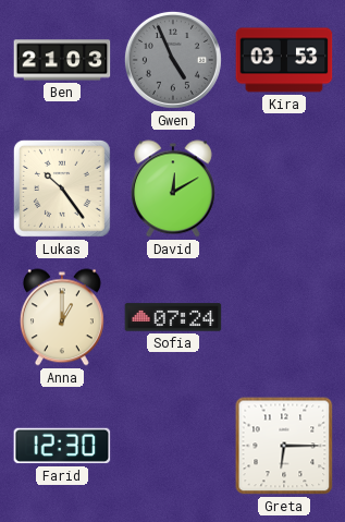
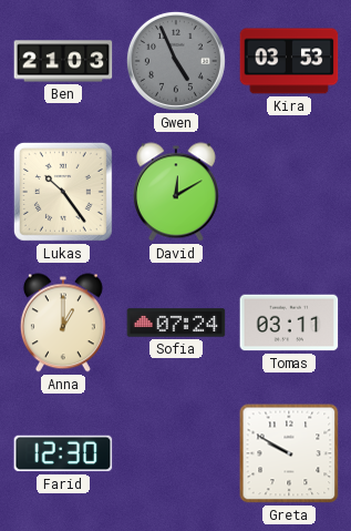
Tomas: none -> 03:11
Greta: 6:15 -> 9:50
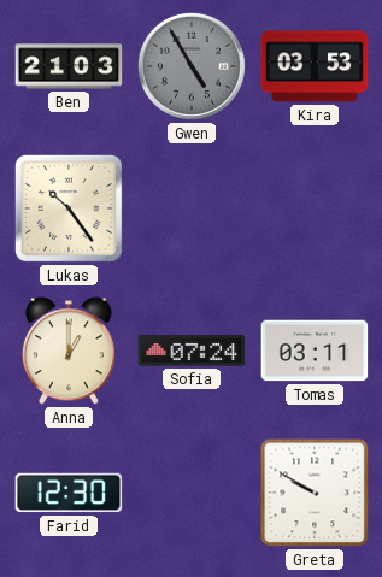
Gwen: 4:56 -> 4:55
David: 12:10 -> none
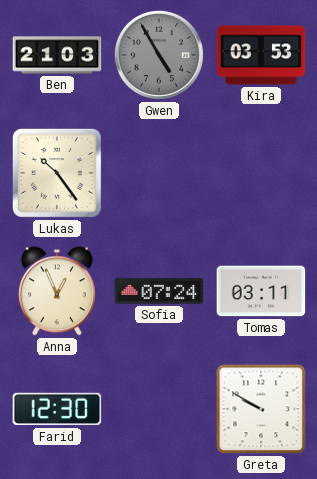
Anna: 1:00 -> 12:56
